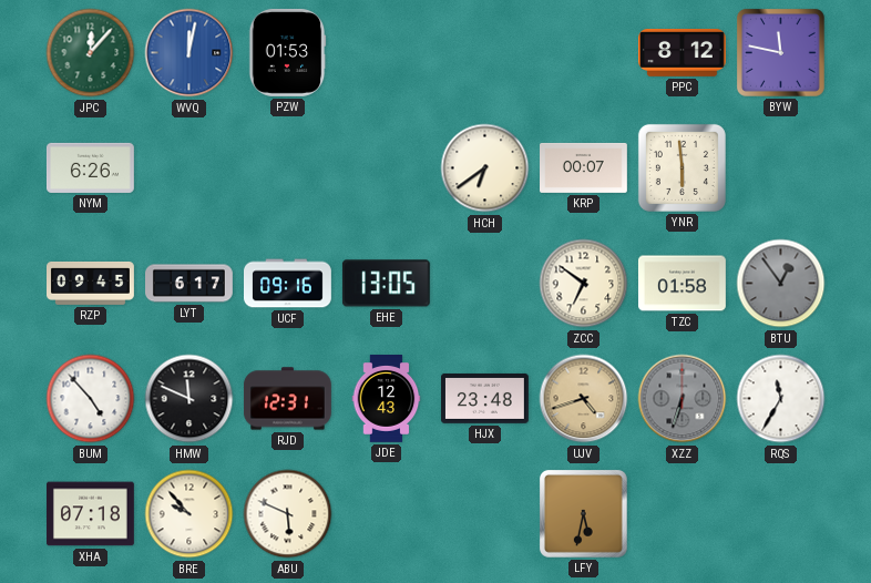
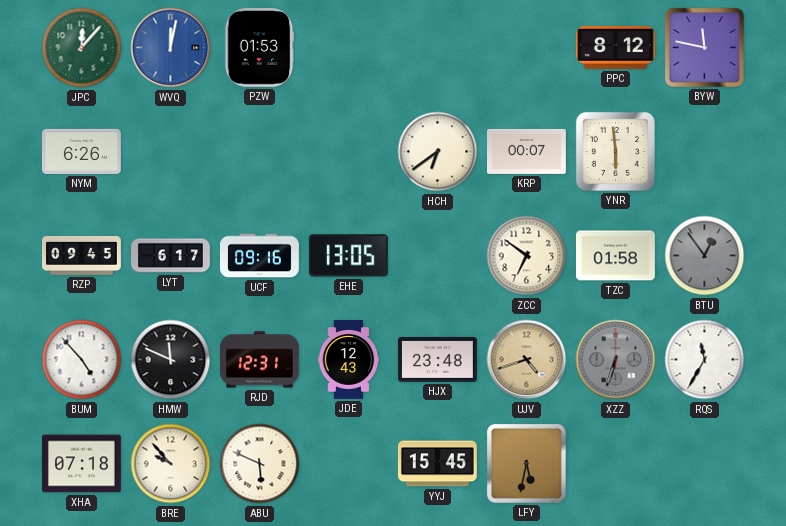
YYJ: none -> 15:45
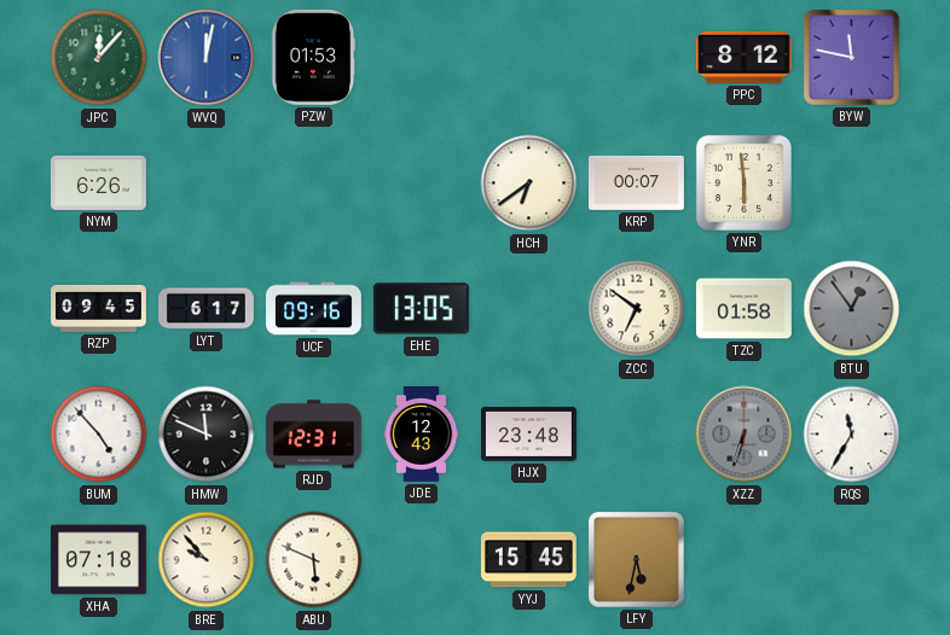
UJV: 4:42 -> none
